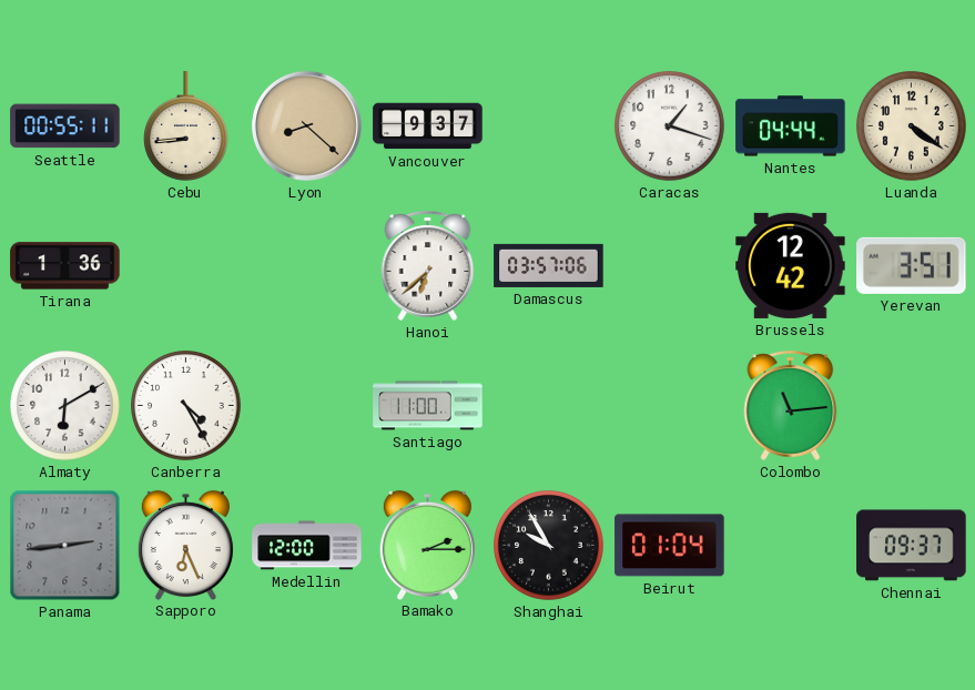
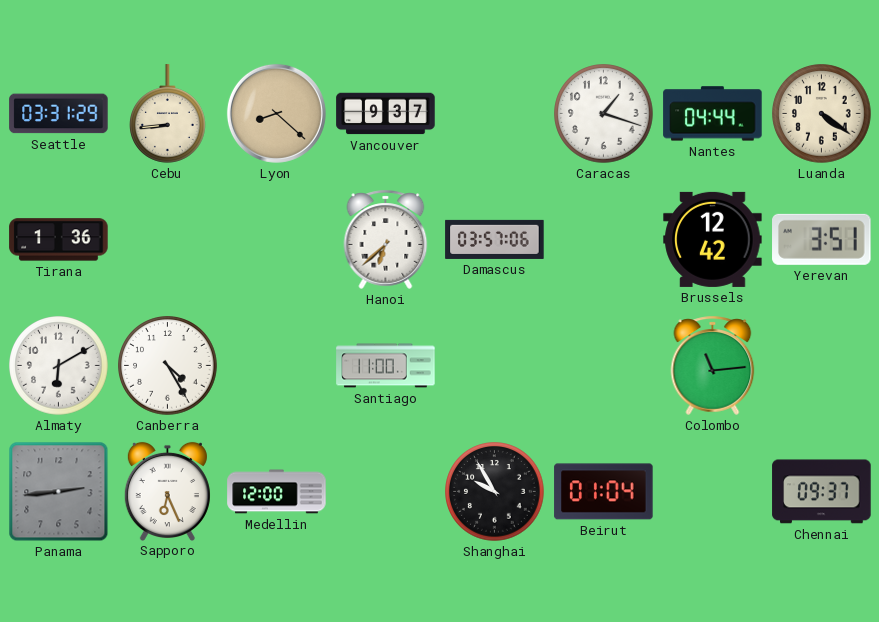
Seattle: 00:55 -> 03:31
Bamako: 2:15 -> none
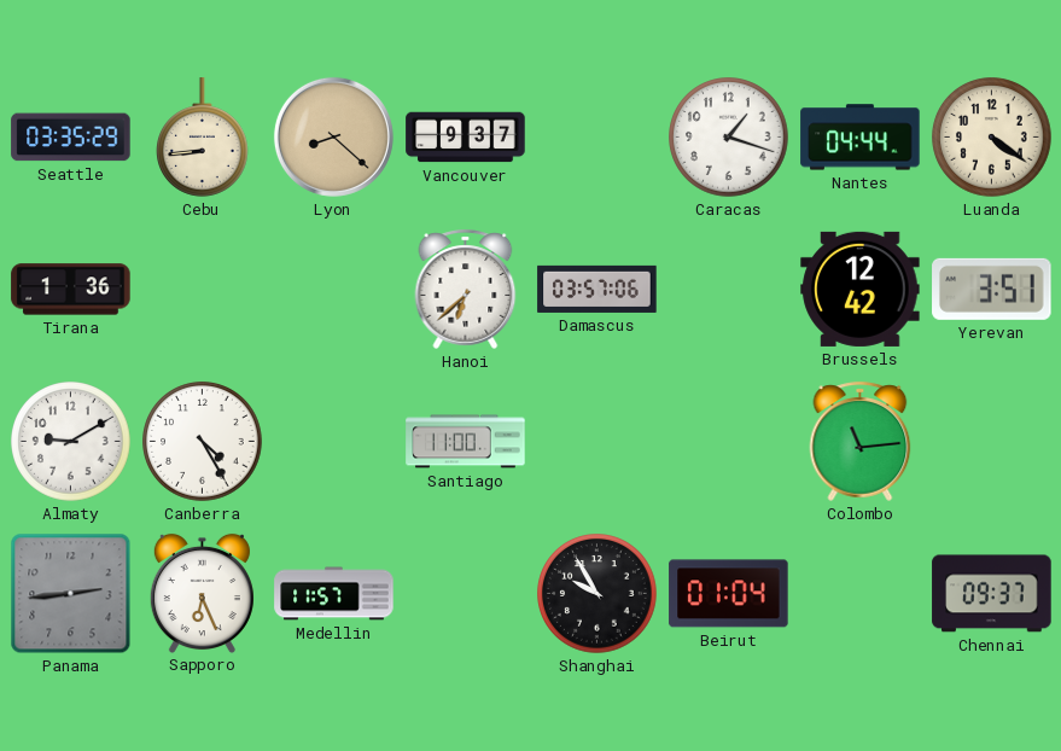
Seattle: 03:31 -> 03:35
Almaty: 6:10 -> 9:10
Medellin: 12:00 -> 11:57
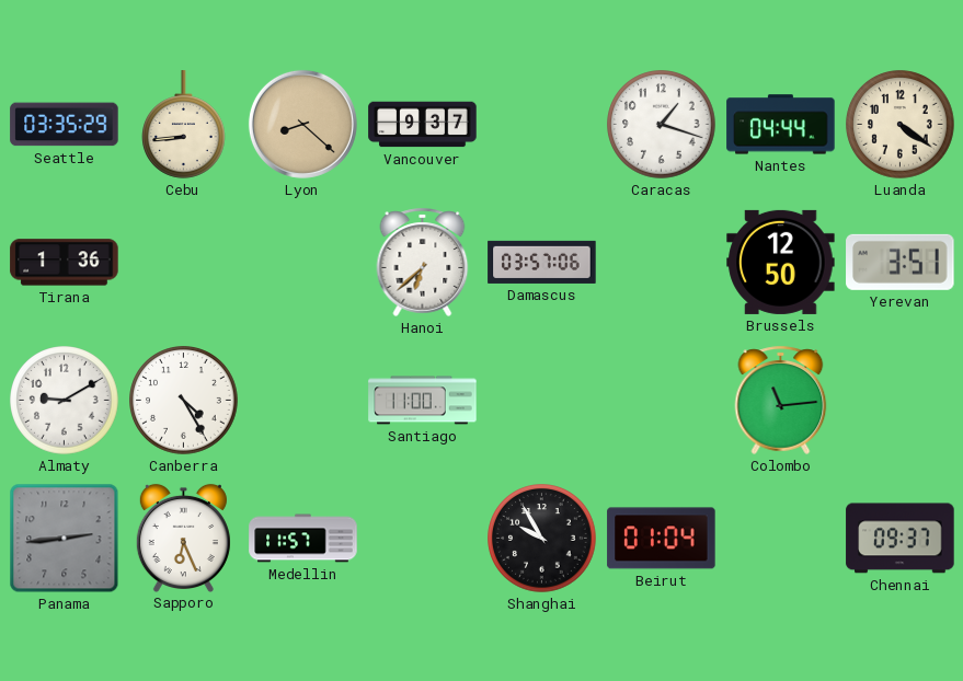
Brussels: 12:42 -> 12:50
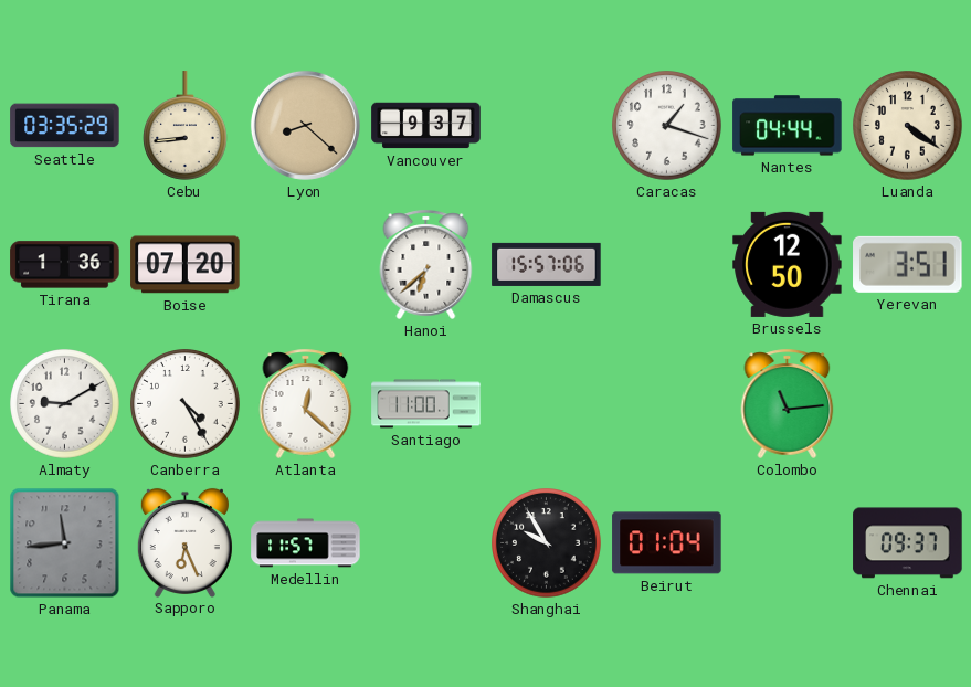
Boise: none -> 07:20
Damascus: 03:57 -> 15:57
Atlanta: none -> 12:22
Panama: 2:44 -> 11:44
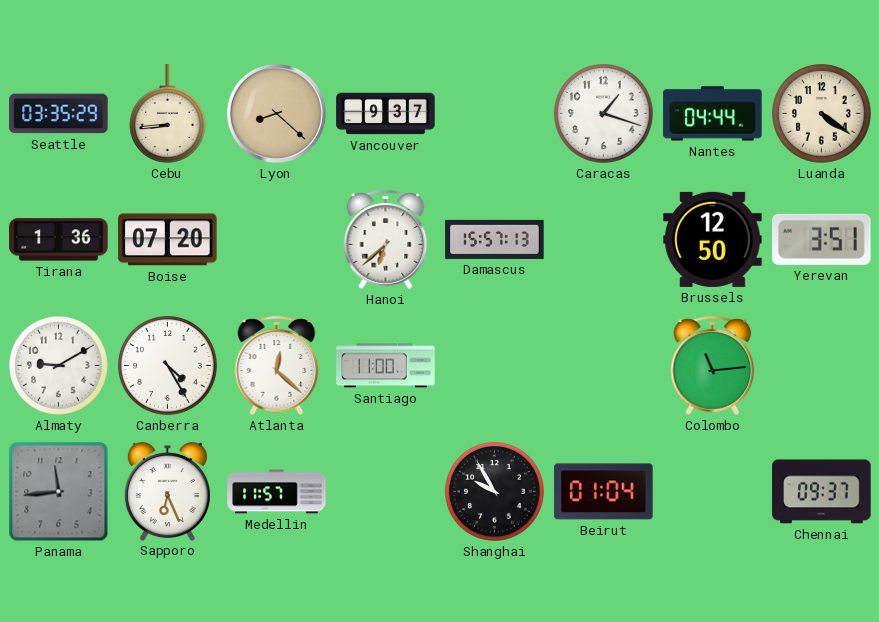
Damascus: 15:57:06 -> 15:57:13
